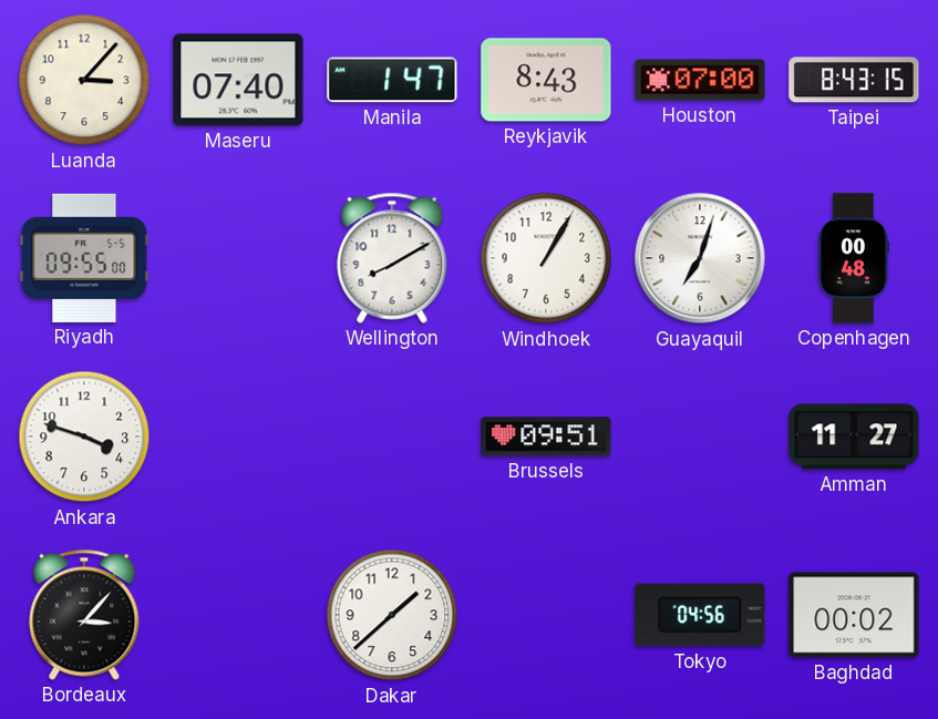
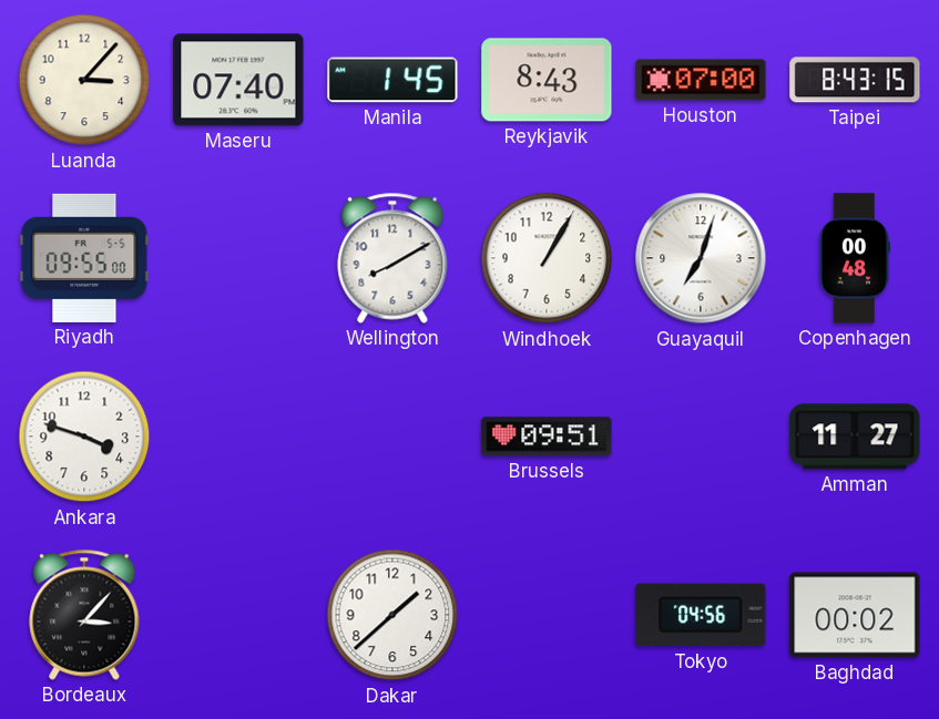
Manila: 1:47 -> 1:45
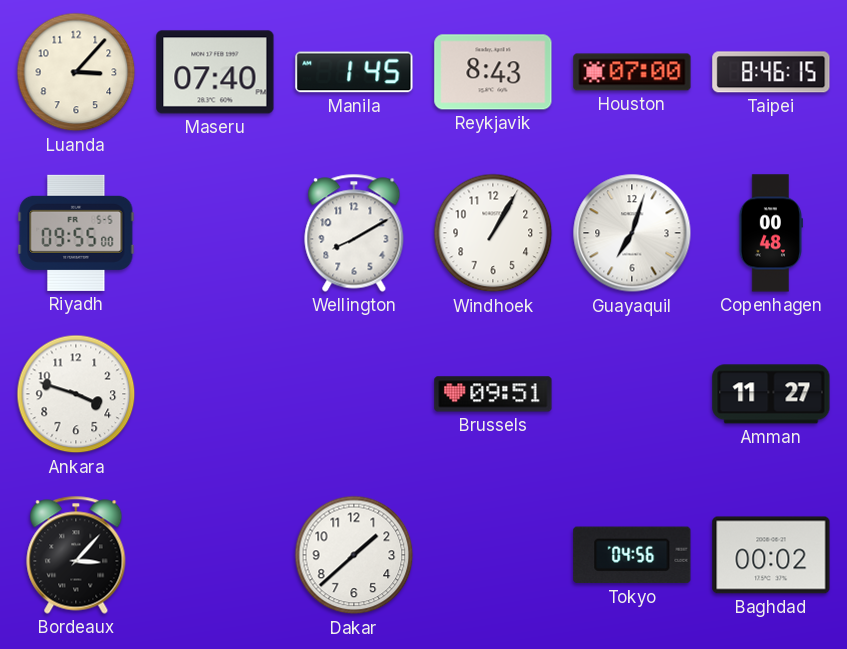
Taipei: 8:43 -> 8:46
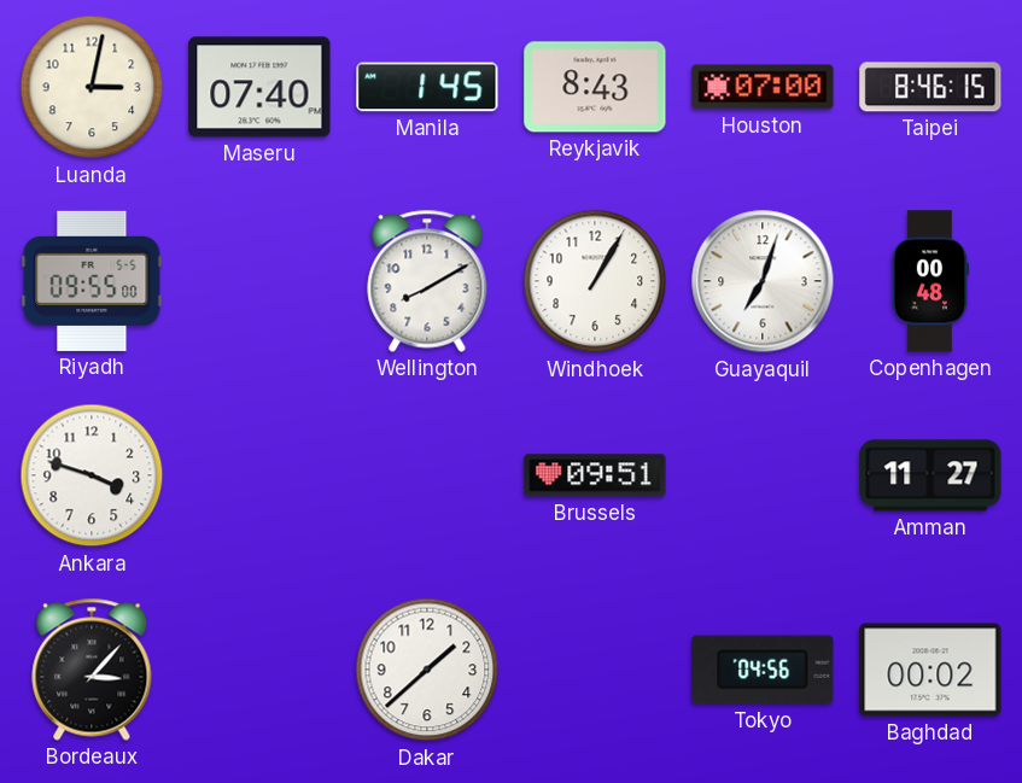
Luanda: 3:07 -> 3:02
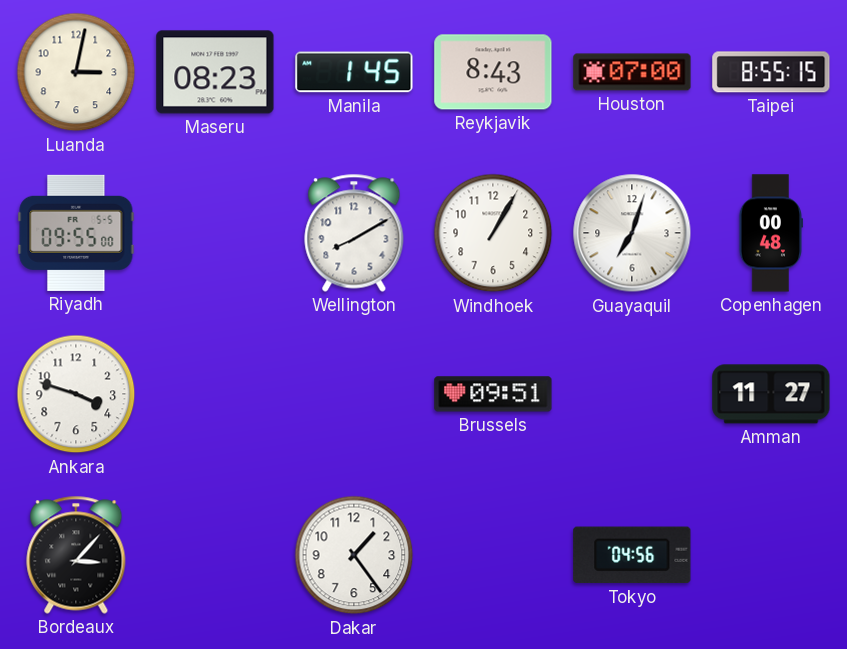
Maseru: 07:40 -> 08:23
Taipei: 8:46 -> 8:55
Dakar: 1:38 -> 1:24
Baghdad: 00:02 -> none
